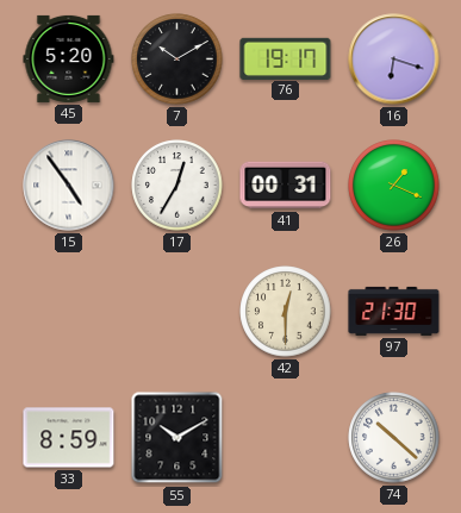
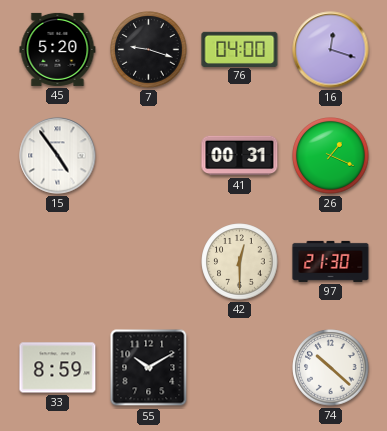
7: 10:10 -> 9:18
76: 19:17 -> 04:00
16: 6:18 -> 12:18
17: 12:35 -> none
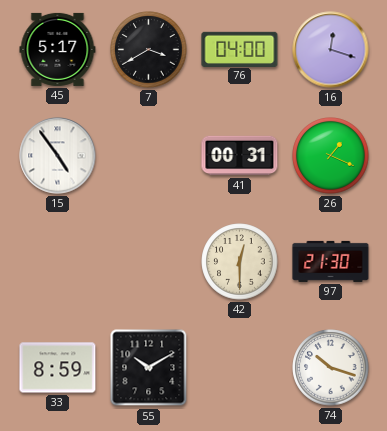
45: 5:20 -> 5:17
7: 9:18 -> 3:40
74: 10:22 -> 10:18
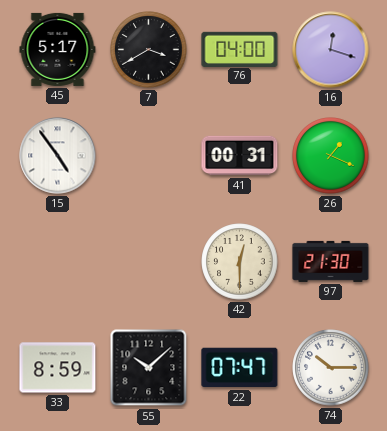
55: 10:10 -> 10:08
22: none -> 07:47
74: 10:18 -> 10:15
